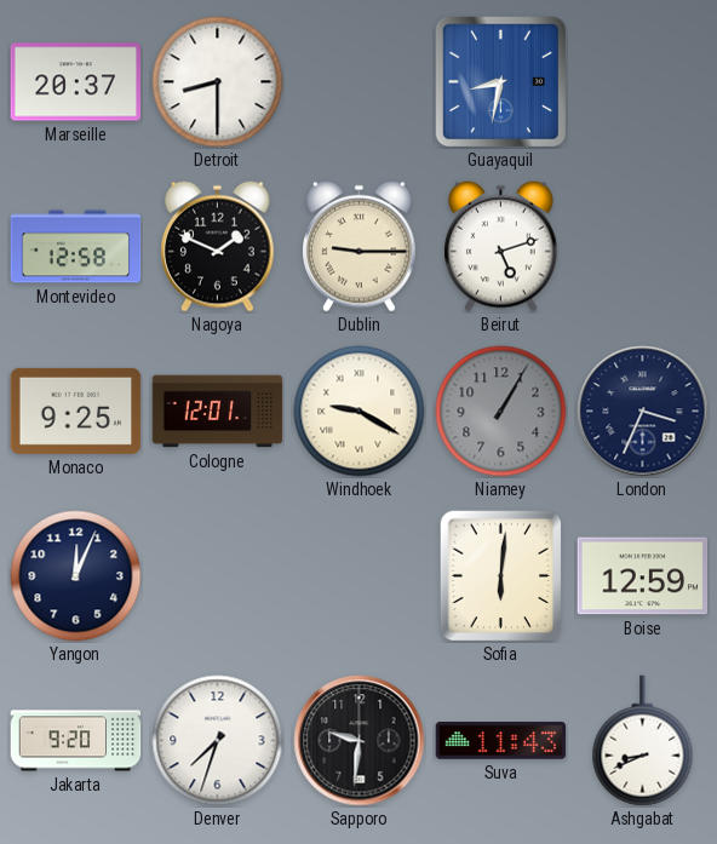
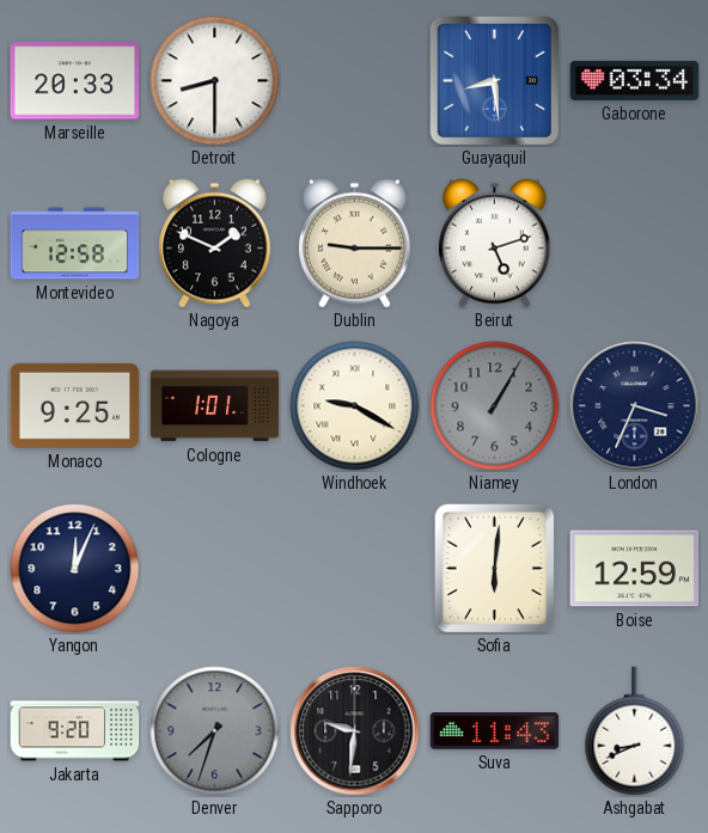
Marseille: 20:37 -> 20:33
Guayaquil: 8:32 -> 8:29
Gaborone: none -> 03:34
Cologne: 12:01 -> 1:01
Denver dial: white -> grey
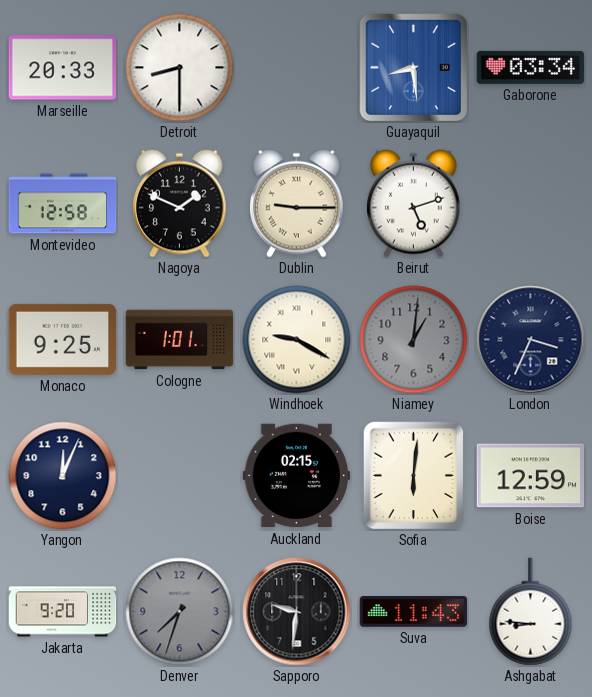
Niamey: 1:05 -> 1:01
Auckland: none -> 02:15
Ashgabat: 8:41 -> 8:46
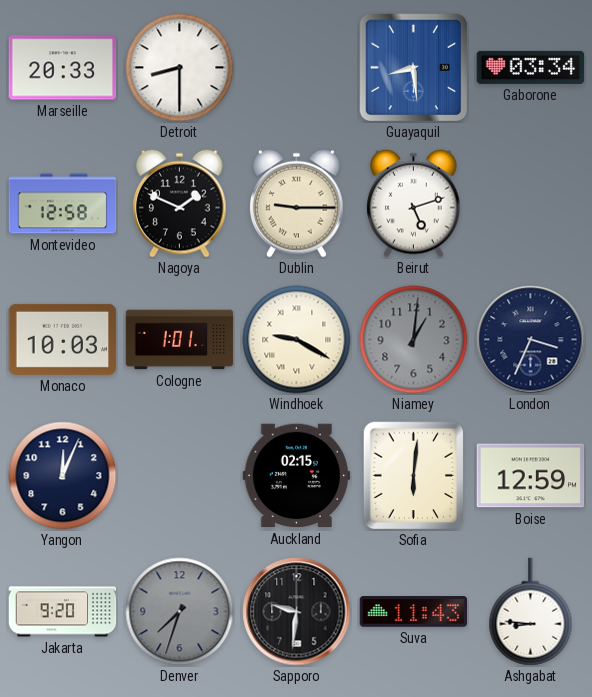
Monaco: 9:25 -> 10:03
